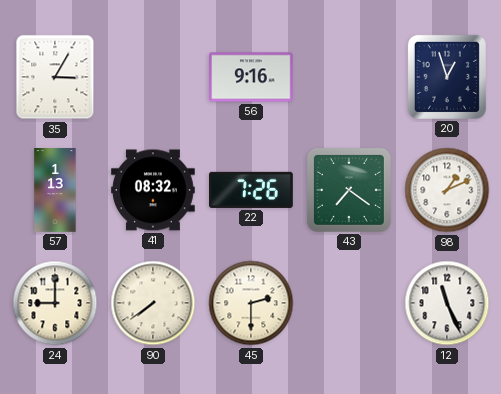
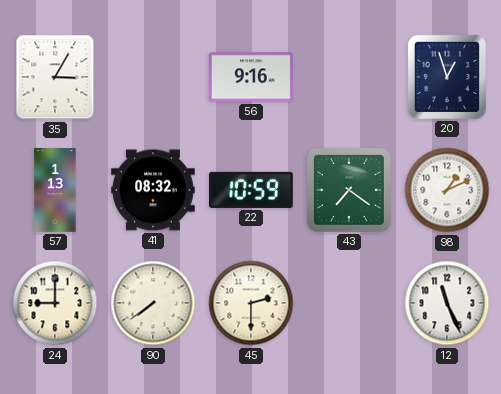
22: 7:26 -> 10:59
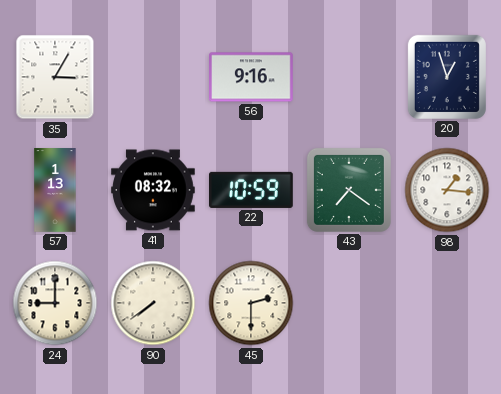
98: 1:11 -> 1:16
12: 11:26 -> none
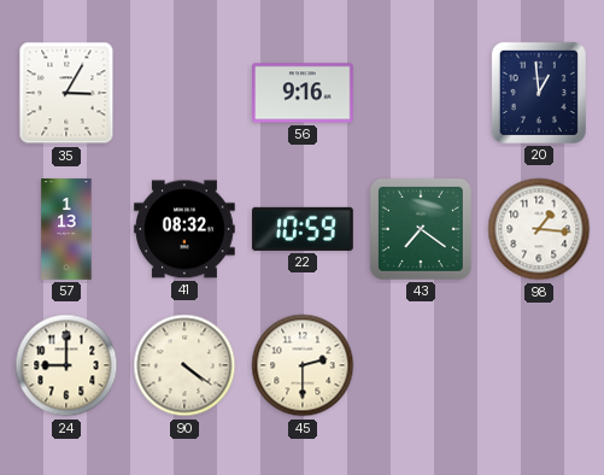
20: 12:57 -> 12:59
90: 7:39 -> 4:21
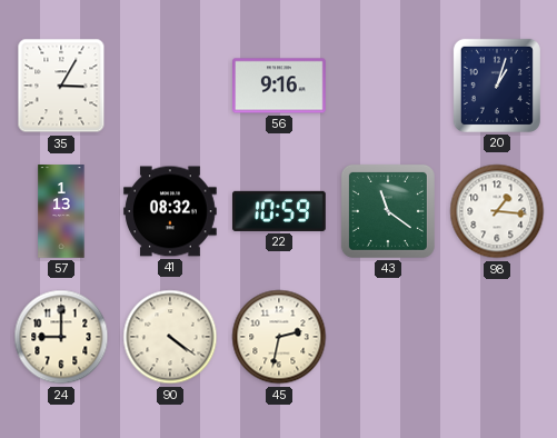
20: 12:59 -> 1:03
43: 7:21 -> 11:21
45: 2:30 -> 2:32
